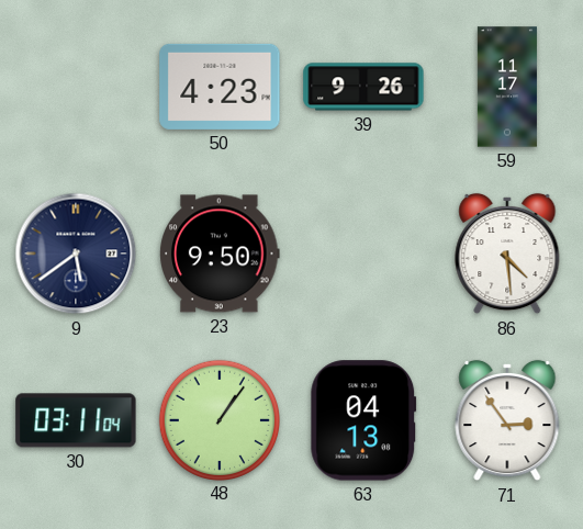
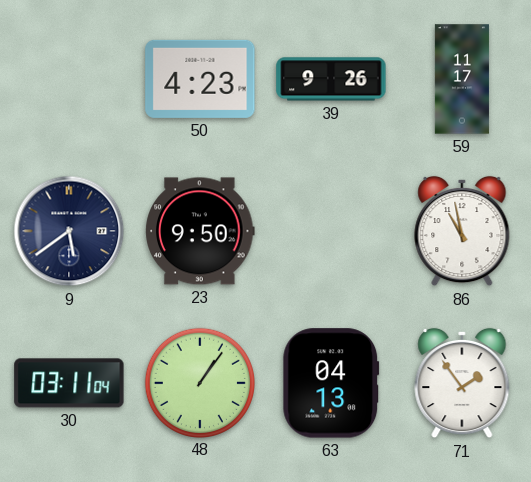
86: 4:29 -> 10:58
71: 2:54 -> 1:54
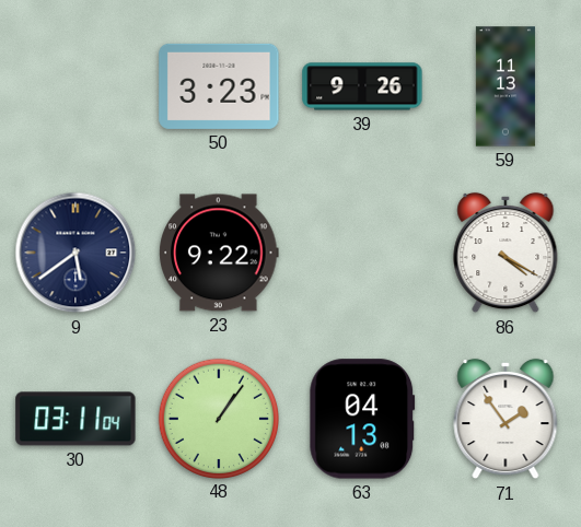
50: 4:23 -> 3:23
59: 11:17 -> 11:13
23: 9:50 -> 9:22
86: 10:58 -> 4:20
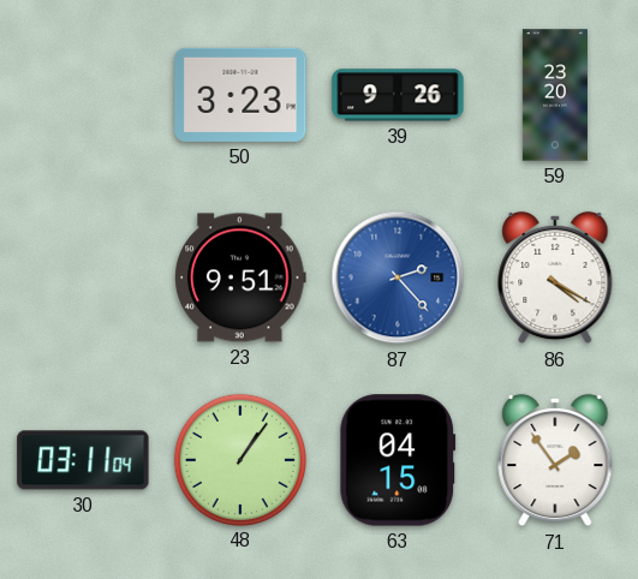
59: 11:13 -> 23:20
9: 5:39 -> none
23: 9:22 -> 9:51
87: none -> 2:23
63: 04:13 -> 04:15
